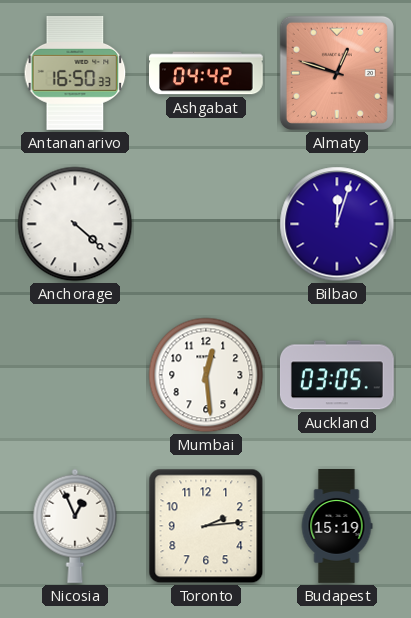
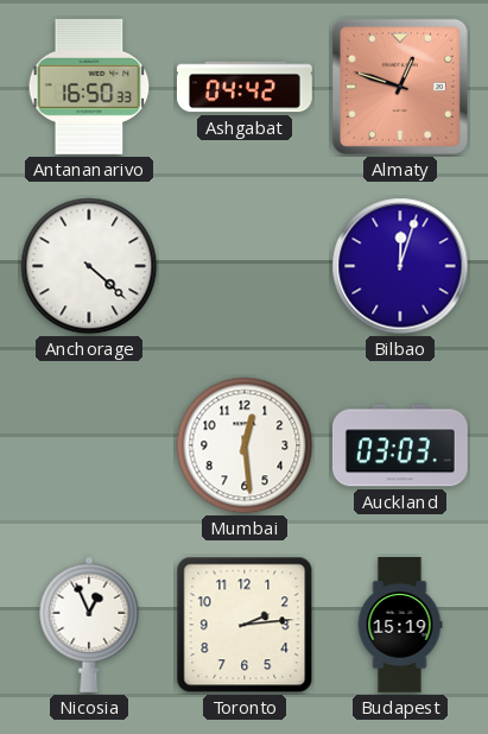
Auckland: 03:05 -> 03:03
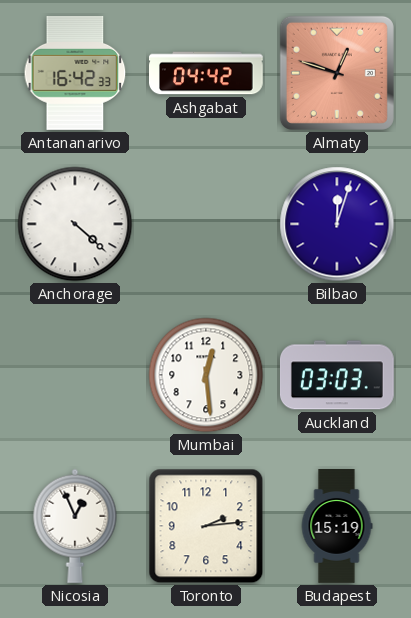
Antananarivo: 16:50 -> 16:42
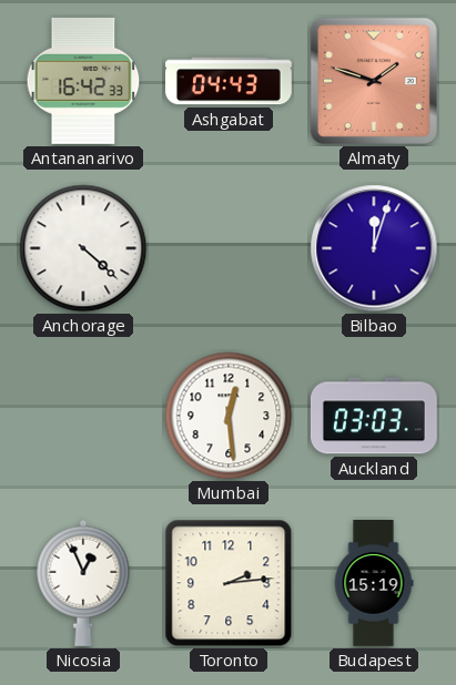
Ashgabat: 04:42 -> 04:43
Almaty: 12:48 -> 1:48
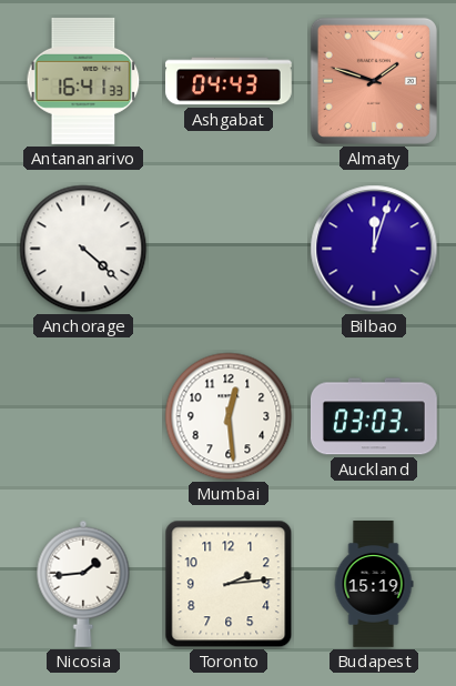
Antananarivo: 16:42 -> 16:41
Nicosia: 12:56 -> 1:44
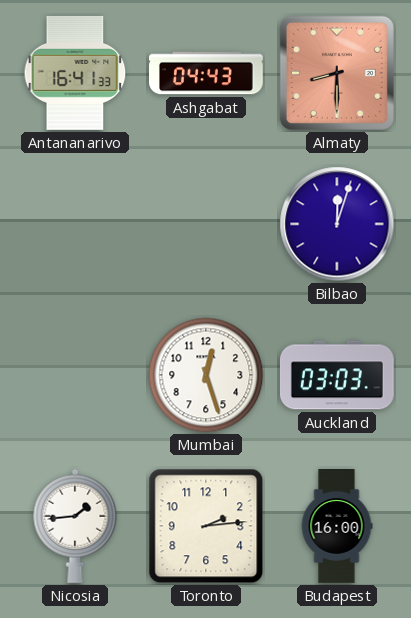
Almaty: 1:48 -> 8:30
Anchorage: 4:22 -> none
Mumbai: 12:29 -> 12:27
Budapest: 15:19 -> 16:00
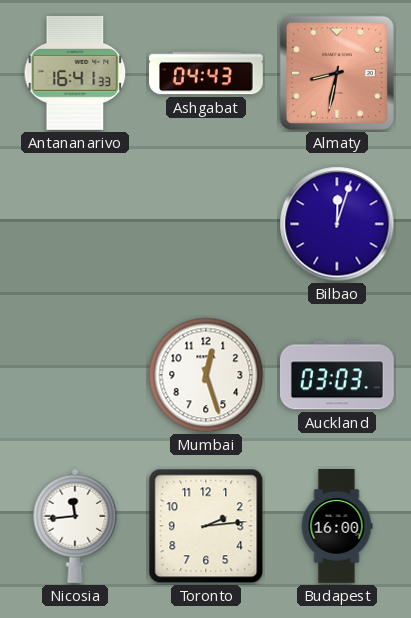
Almaty: 8:30 -> 8:32
Nicosia: 1:44 -> 11:44
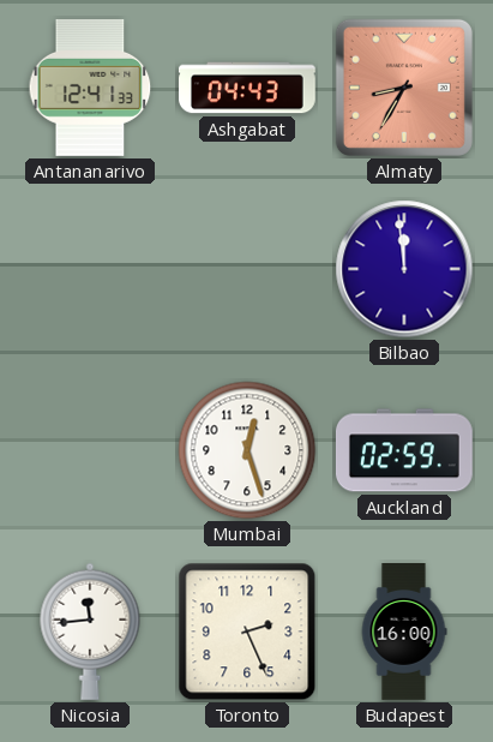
Antananarivo: 16:41 -> 12:41
Almaty: 8:32 -> 8:35
Bilbao: 12:03 -> 11:59
Auckland: 03:03 -> 02:59
Toronto: 2:14 -> 2:26
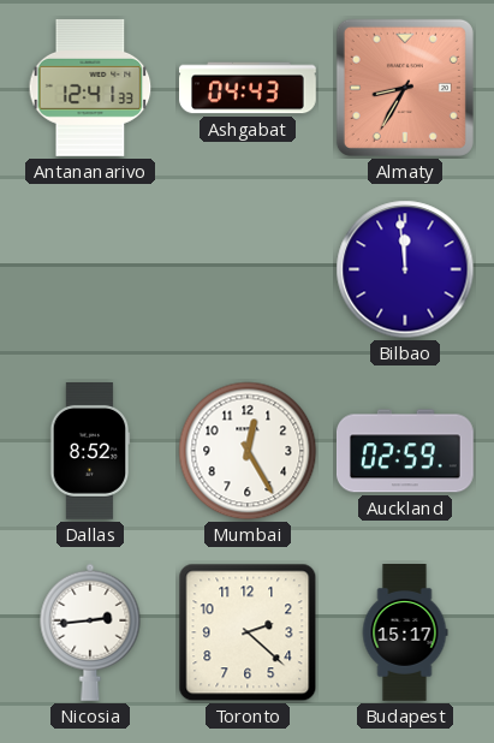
Dallas: none -> 8:52
Mumbai: 12:27 -> 12:25
Nicosia: 11:44 -> 2:44
Toronto: 2:26 -> 2:22
Budapest: 16:00 -> 15:17
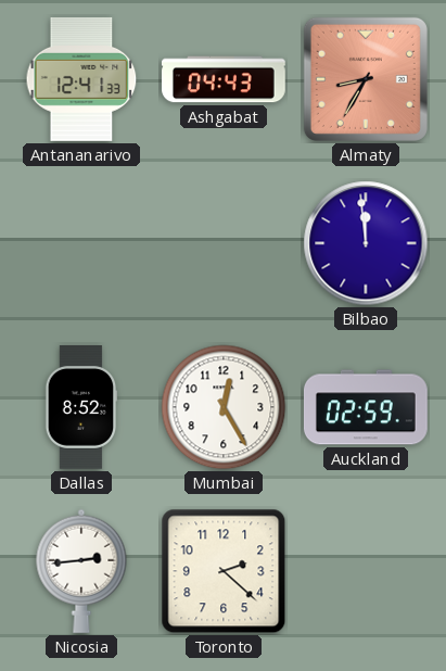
Budapest: 15:17 -> none
